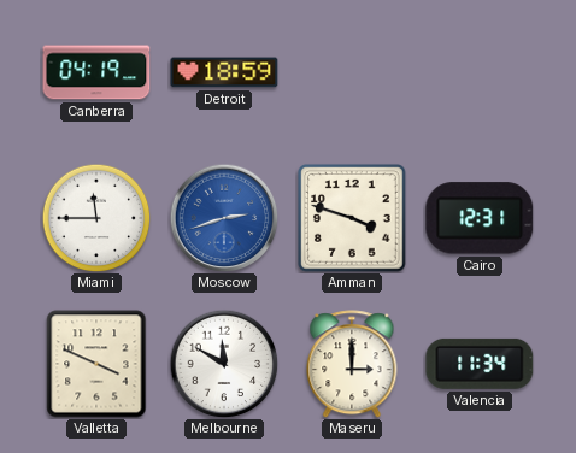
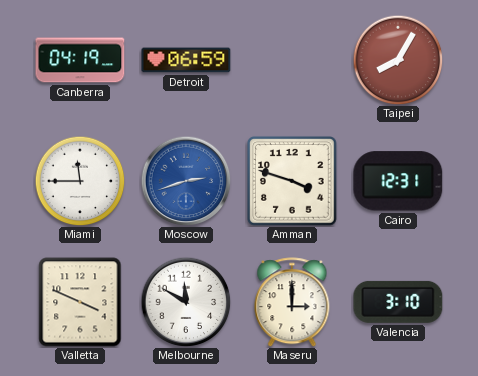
Detroit: 18:59 -> 06:59
Taipei: none -> 8:05
Valencia: 11:34 -> 3:10
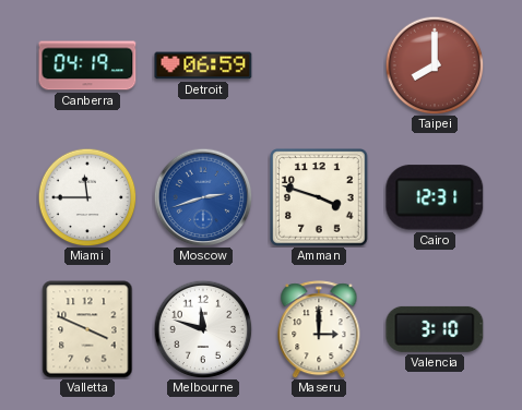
Taipei: 8:05 -> 8:00
Melbourne: 11:50 -> 11:48
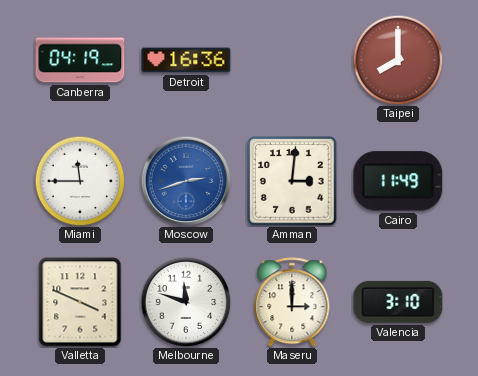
Detroit: 06:59 -> 16:36
Amman: 3:48 -> 3:01
Cairo: 12:31 -> 11:49
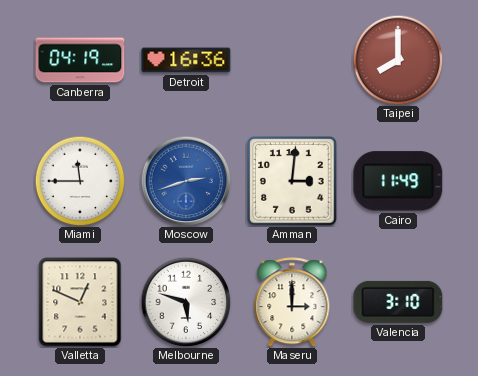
Valletta: 3:49 -> 12:49
Melbourne: 11:48 -> 5:48
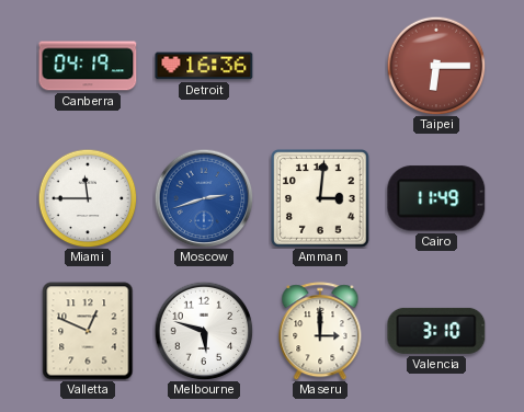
Taipei: 8:00 -> 6:15
